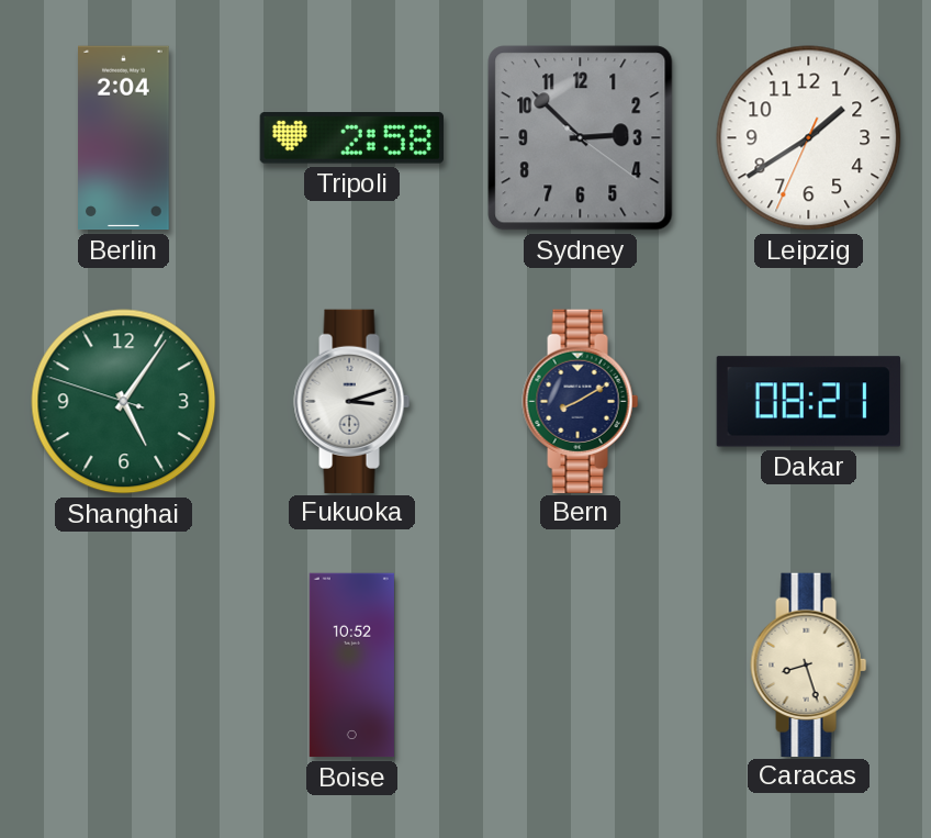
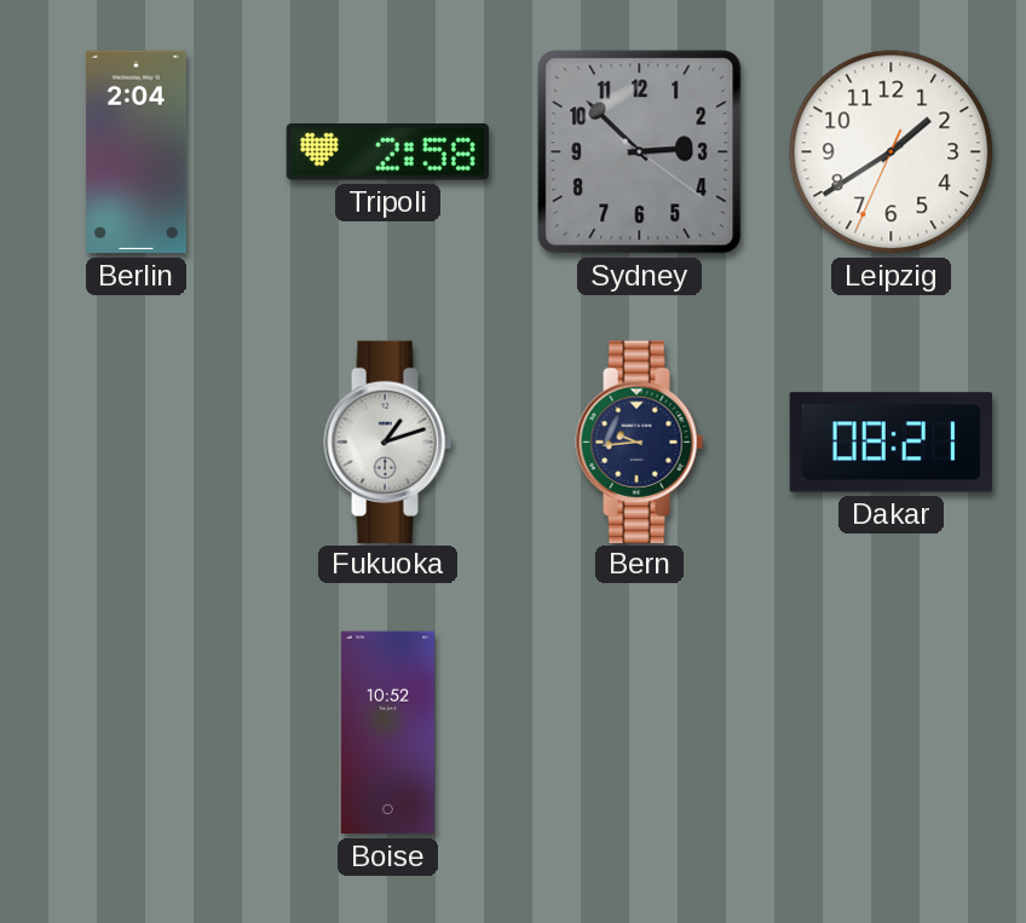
Shanghai: 5:05 -> none
Fukuoka: 3:12 -> 1:12
Bern: 8:10 -> 9:44
Caracas: 8:27 -> none
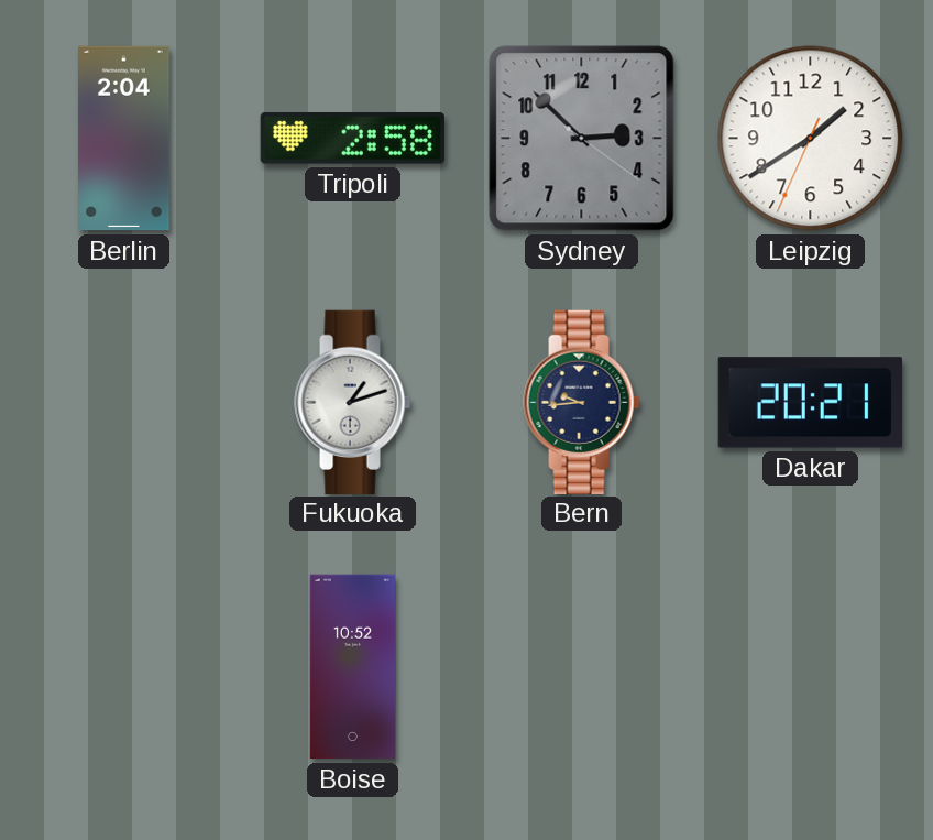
Dakar: 08:21 -> 20:21
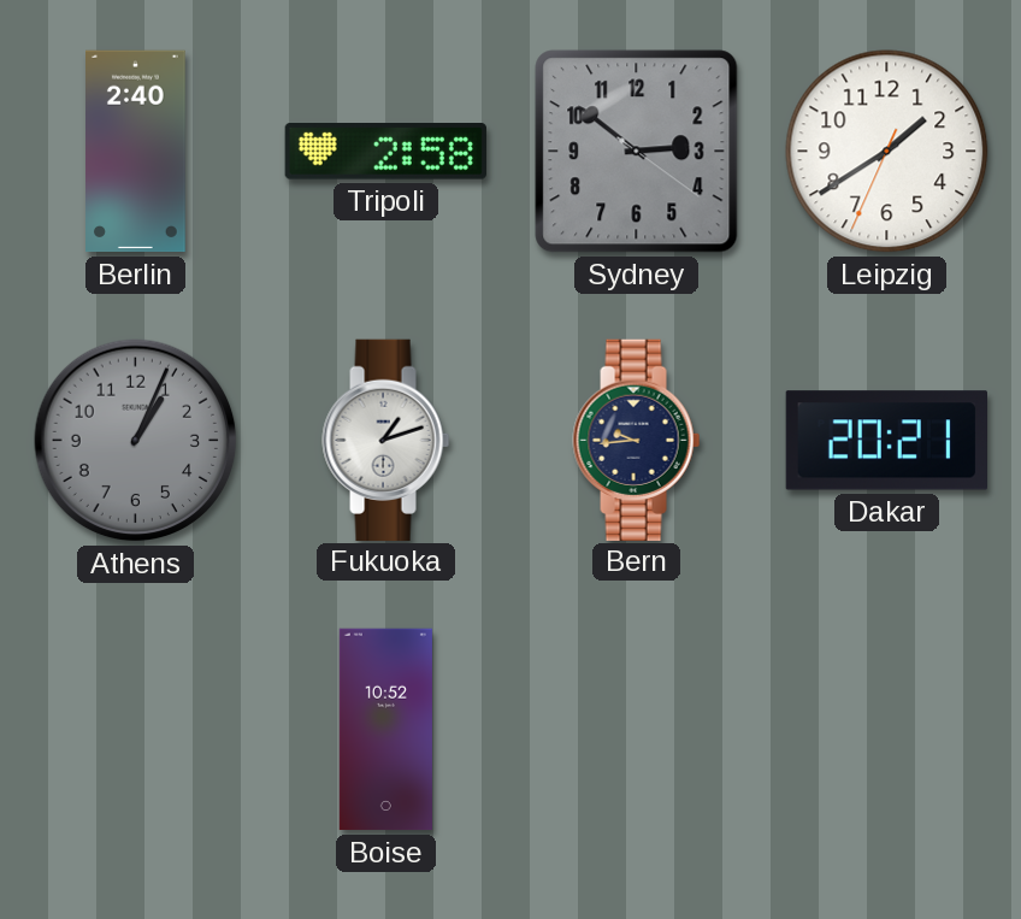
Berlin: 2:04 -> 2:40
Sydney: 2:52 -> 2:51
Athens: none -> 1:04
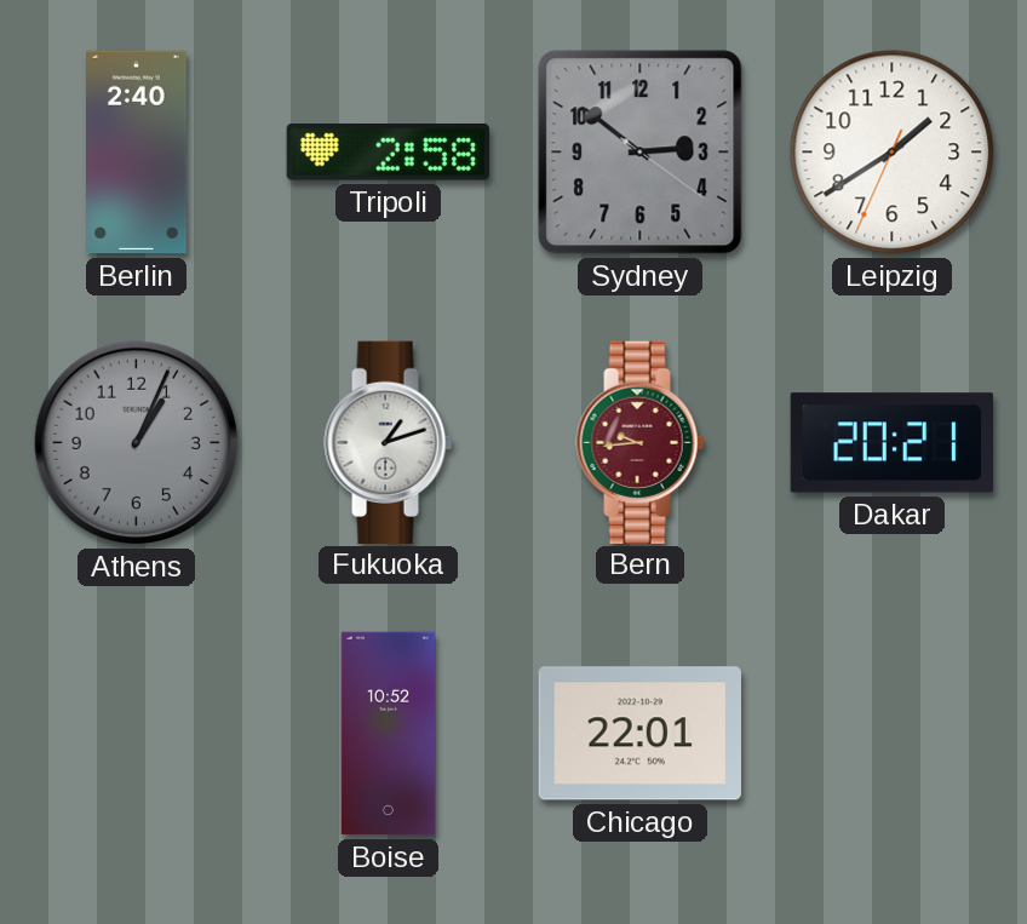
Bern dial: navy -> burgundy
Chicago: none -> 22:01
